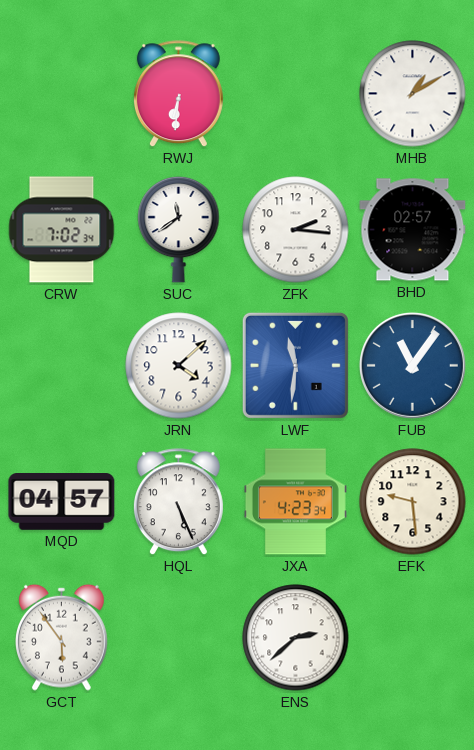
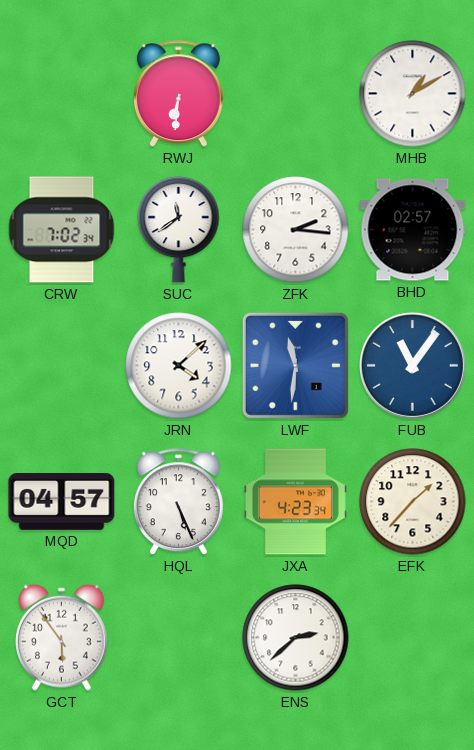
EFK: 9:29 -> 1:37
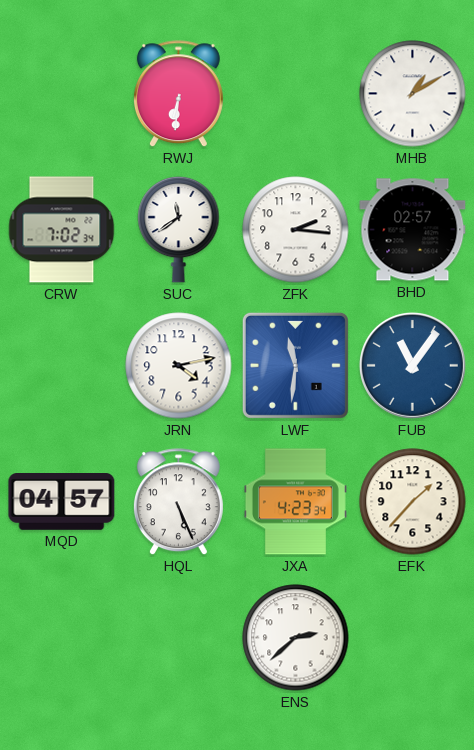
JRN: 4:08 -> 4:13
GCT: 5:54 -> none
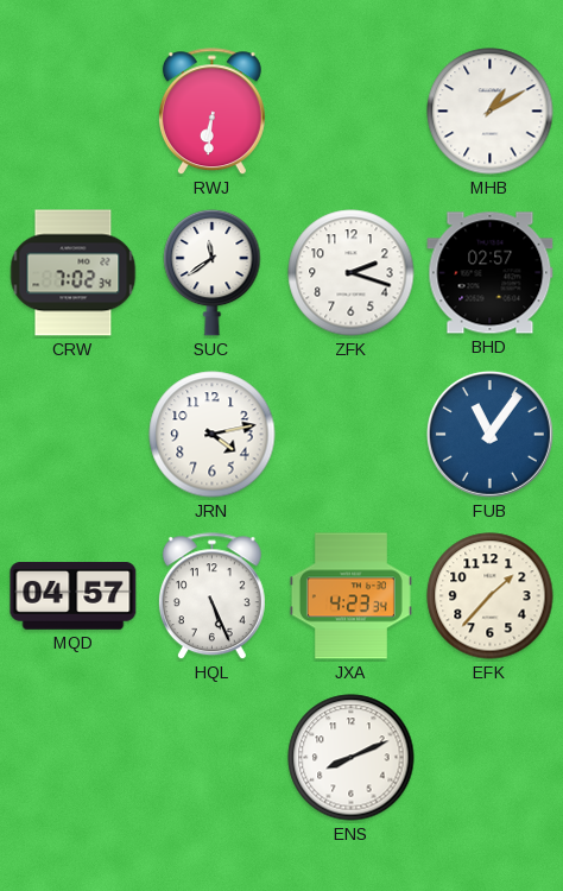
ZFK: 2:16 -> 2:18
LWF: 11:31 -> none
ENS: 2:38 -> 8:11
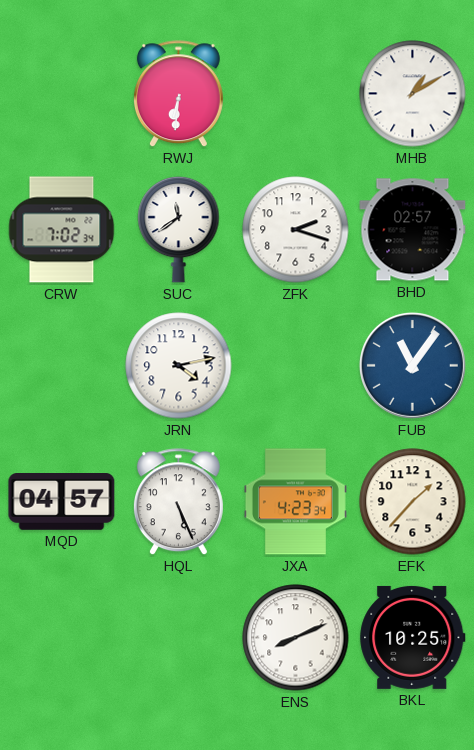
BKL: none -> 10:25
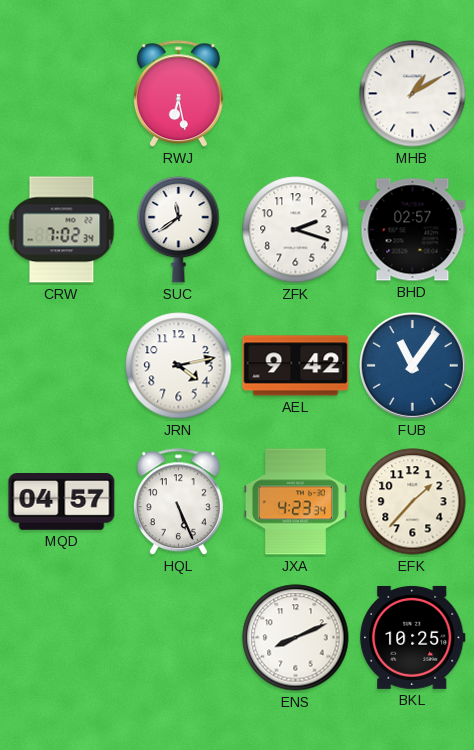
RWJ: 6:31 -> 6:28
AEL: none -> 9:42
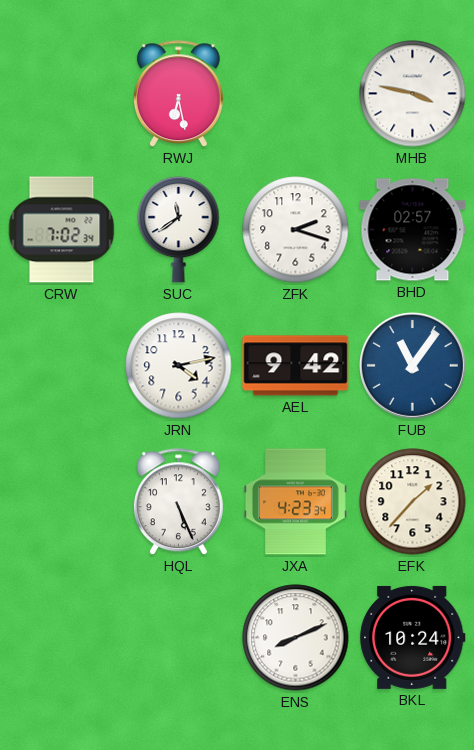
MHB: 1:10 -> 3:47
MQD: 04:57 -> none
BKL: 10:25 -> 10:24
